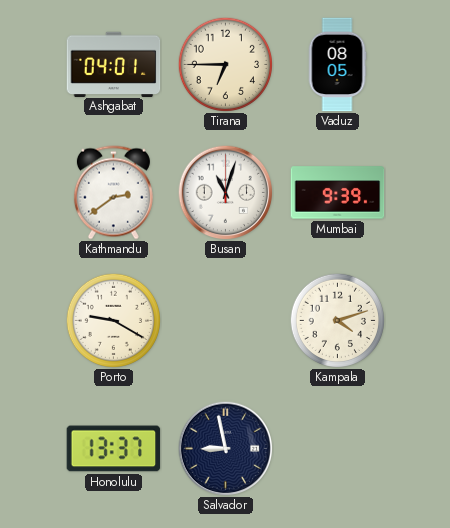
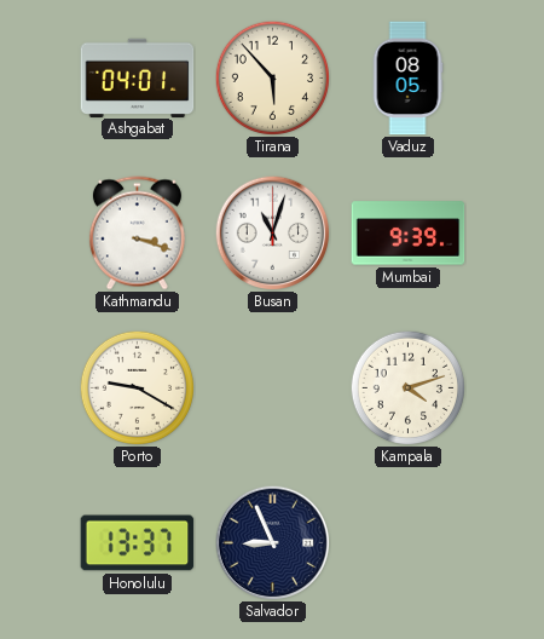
Tirana: 6:45 -> 5:53
Kathmandu: 2:39 -> 3:18
Salvador: 8:58 -> 8:56
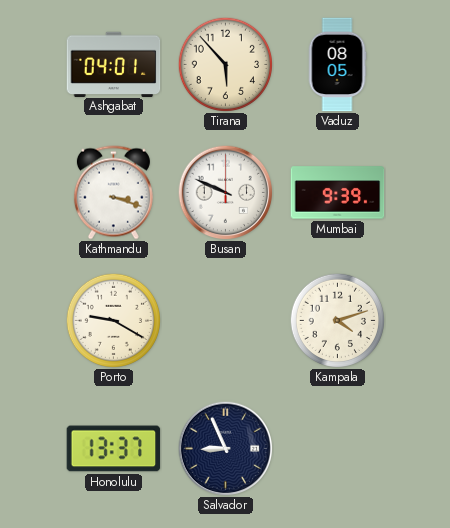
Busan: 11:03 -> 9:49
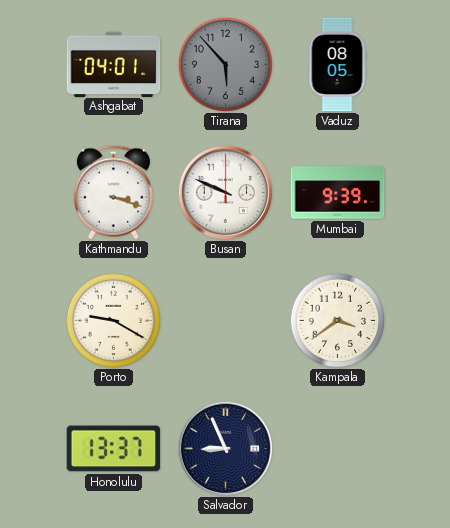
Tirana dial: cream -> grey
Kampala: 4:12 -> 3:39
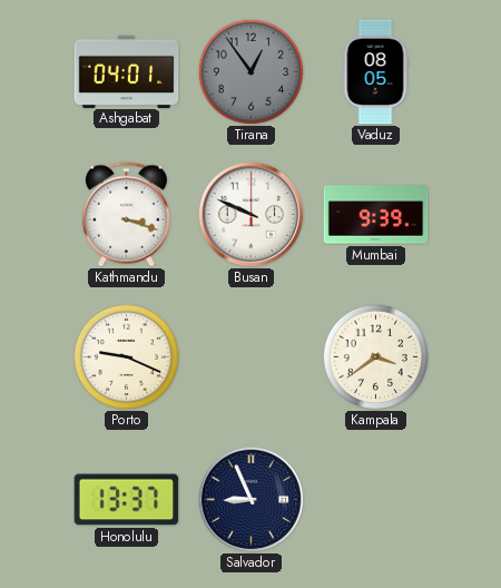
Tirana: 5:53 -> 12:54
Porto: 9:20 -> 9:19
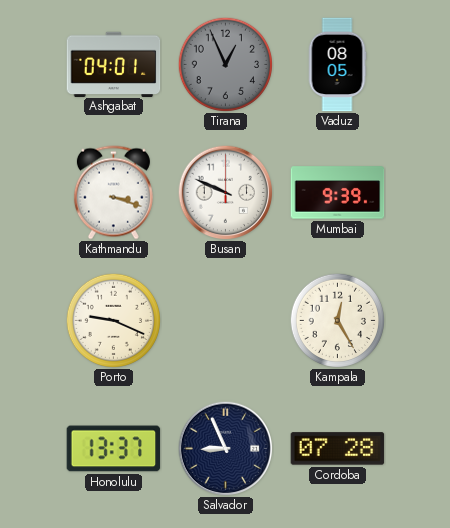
Tirana: 12:54 -> 12:56
Kampala: 3:39 -> 12:25
Cordoba: none -> 07:28
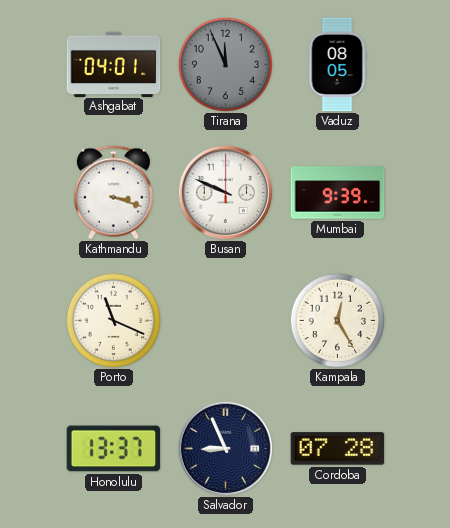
Tirana: 12:56 -> 11:56
Porto: 9:19 -> 11:19
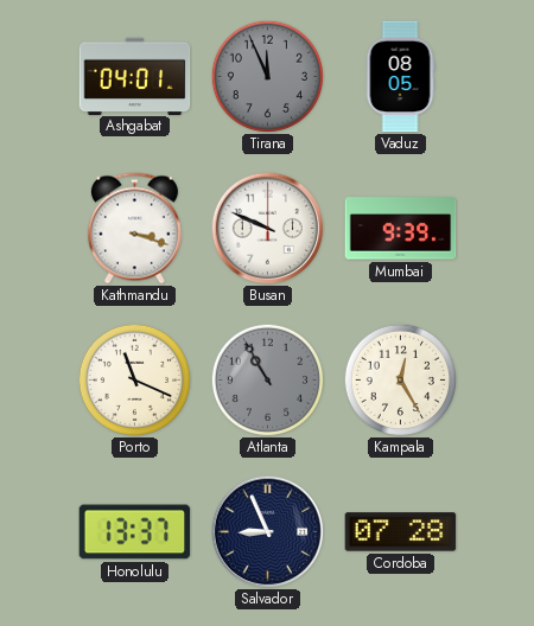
Atlanta: none -> 10:55
